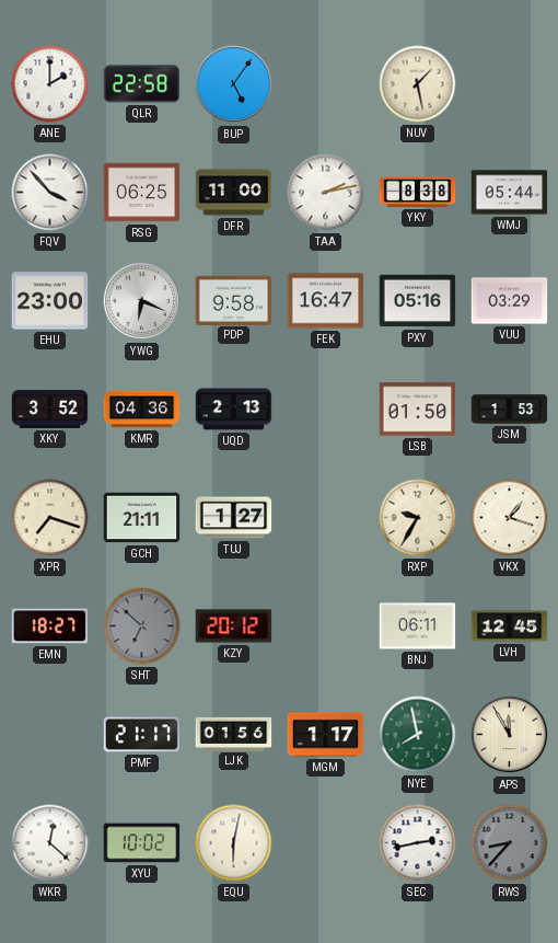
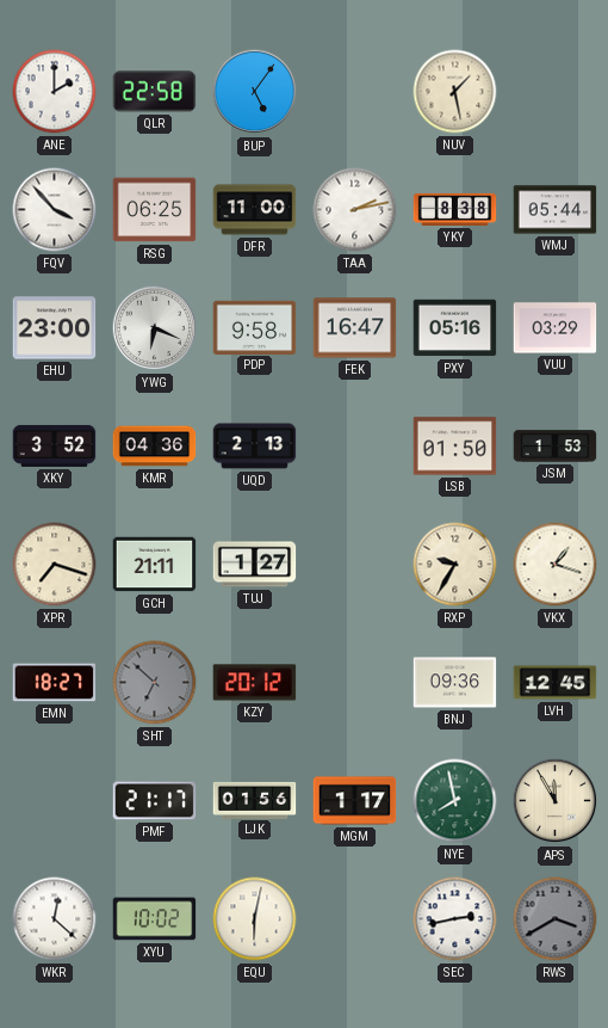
BNJ: 06:11 -> 09:36
RWS: 8:37 -> 3:40
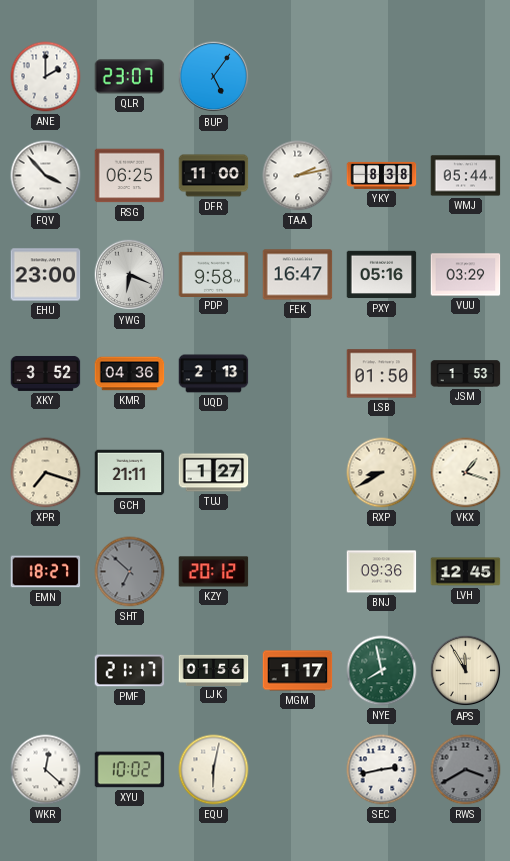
QLR: 22:58 -> 23:07
NUV: 1:28 -> none
RXP: 9:35 -> 8:40
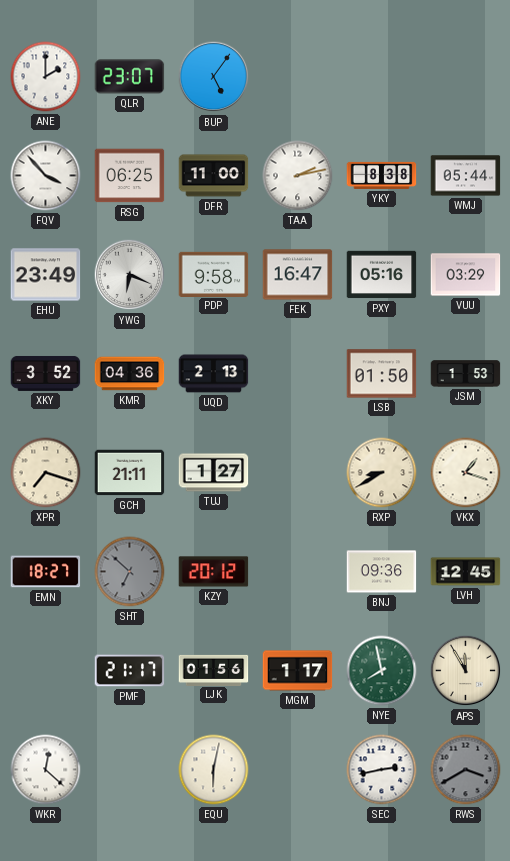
EHU: 23:00 -> 23:49
XYU: 10:02 -> none
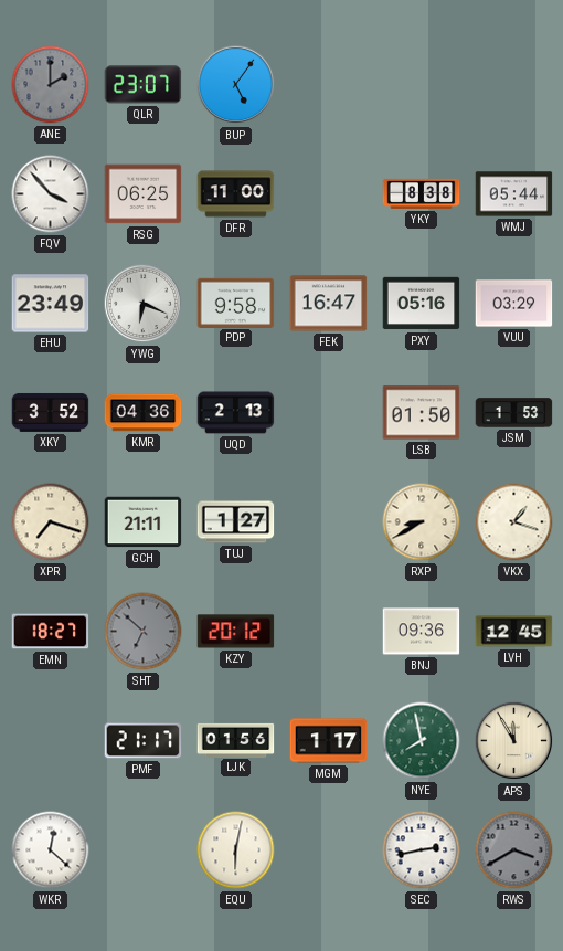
ANE dial: white -> grey
TAA: 2:13 -> none
